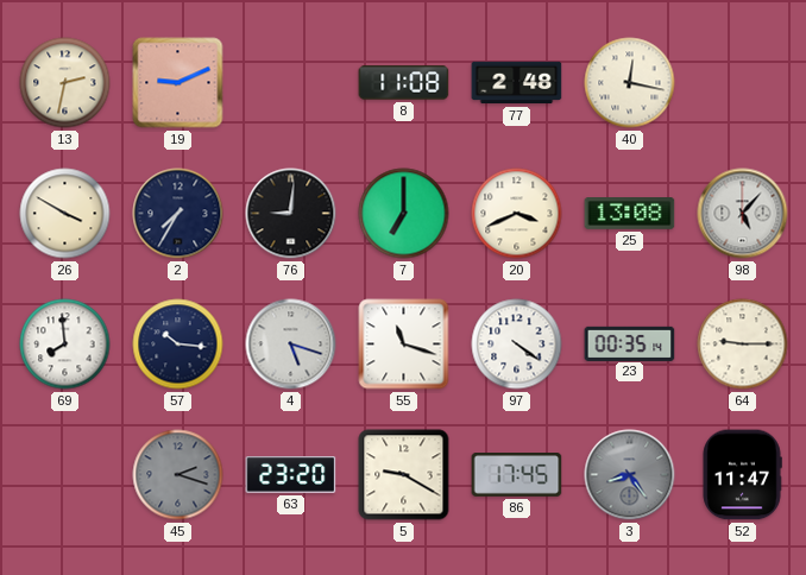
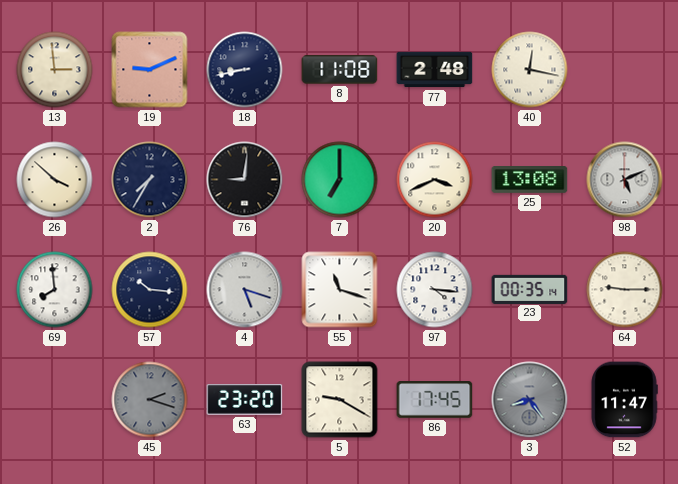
13: 2:32 -> 2:59
18: none -> 8:43
26: 3:50 -> 3:52
98: 5:07 -> 5:11
97: 4:21 -> 4:16
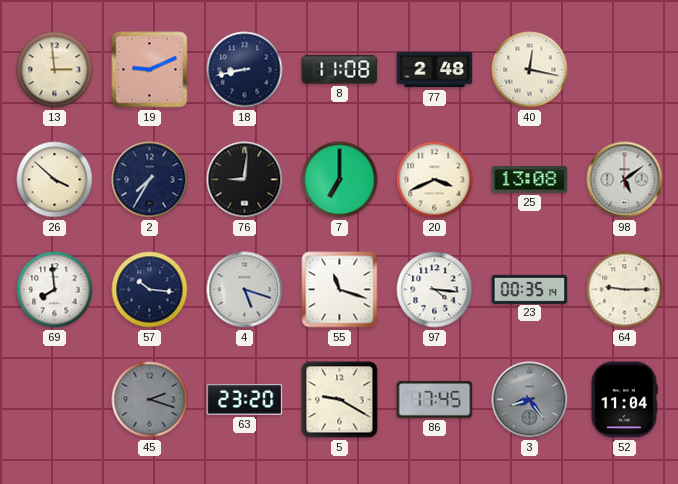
98: 5:11 -> 5:09
52: 11:47 -> 11:04
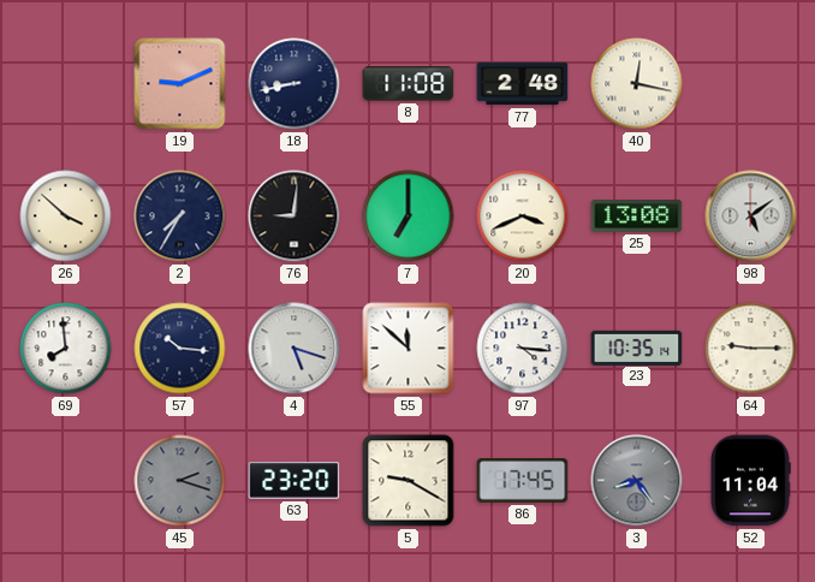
13: 2:59 -> none
55: 11:18 -> 11:52
23: 00:35 -> 10:35
